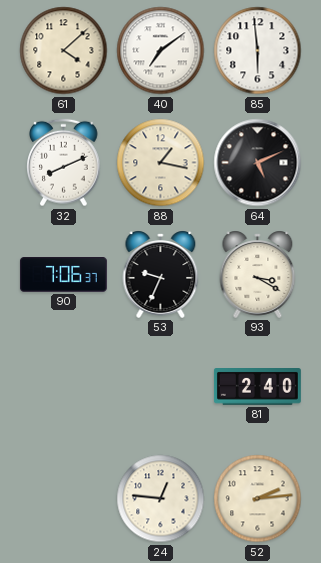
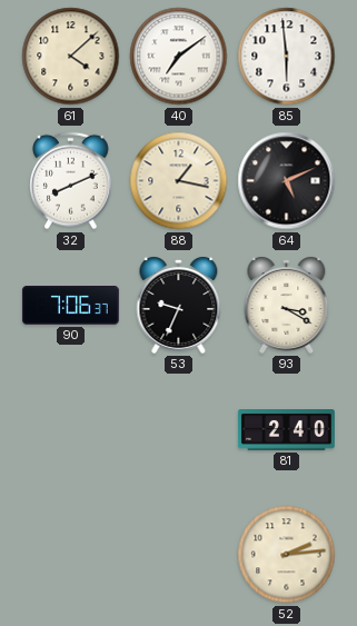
24: 12:46 -> none
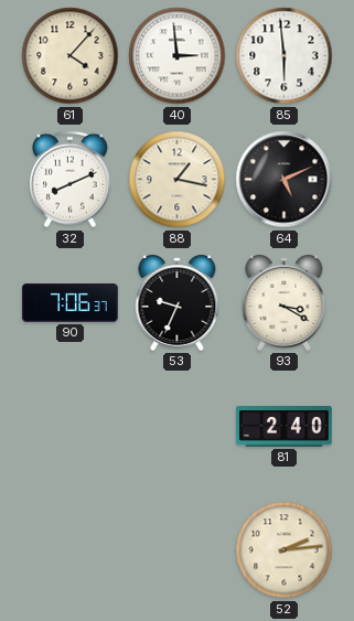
61: 4:08 -> 4:07
40: 7:09 -> 2:59
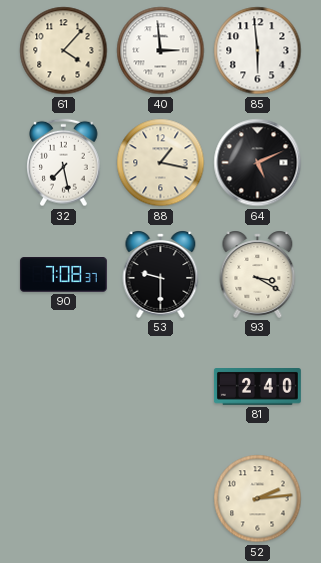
32: 8:11 -> 7:28
90: 7:06 -> 7:08
53: 9:34 -> 9:30
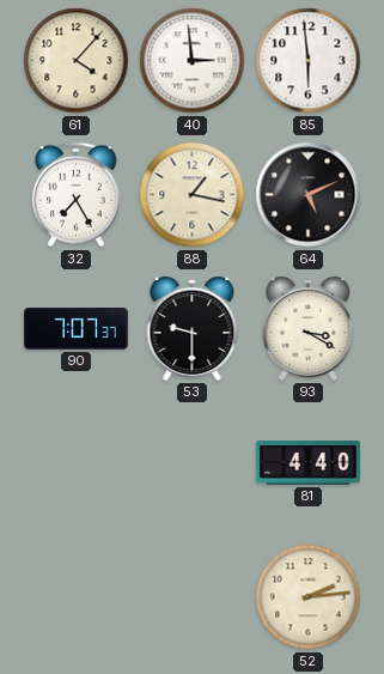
32: 7:28 -> 7:25
90: 7:08 -> 7:07
81: 2:40 -> 4:40
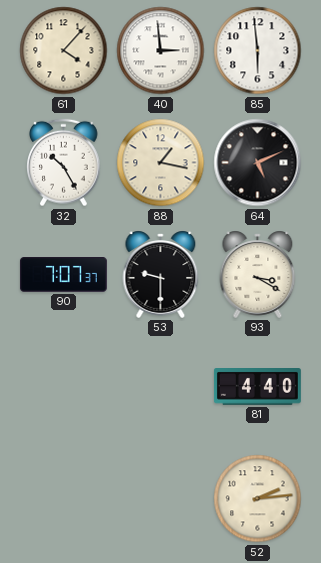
32: 7:25 -> 10:25
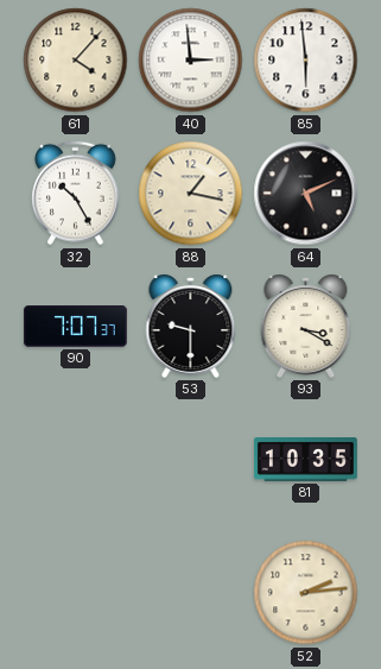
81: 4:40 -> 10:35
